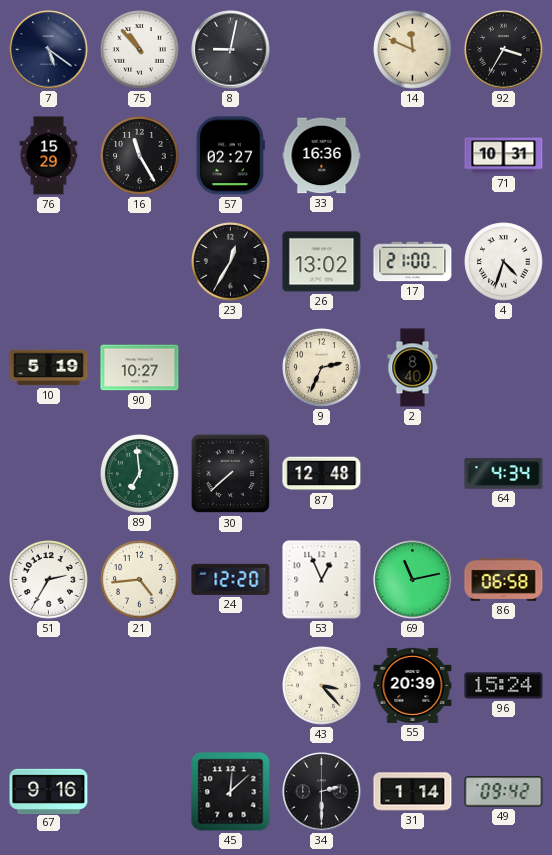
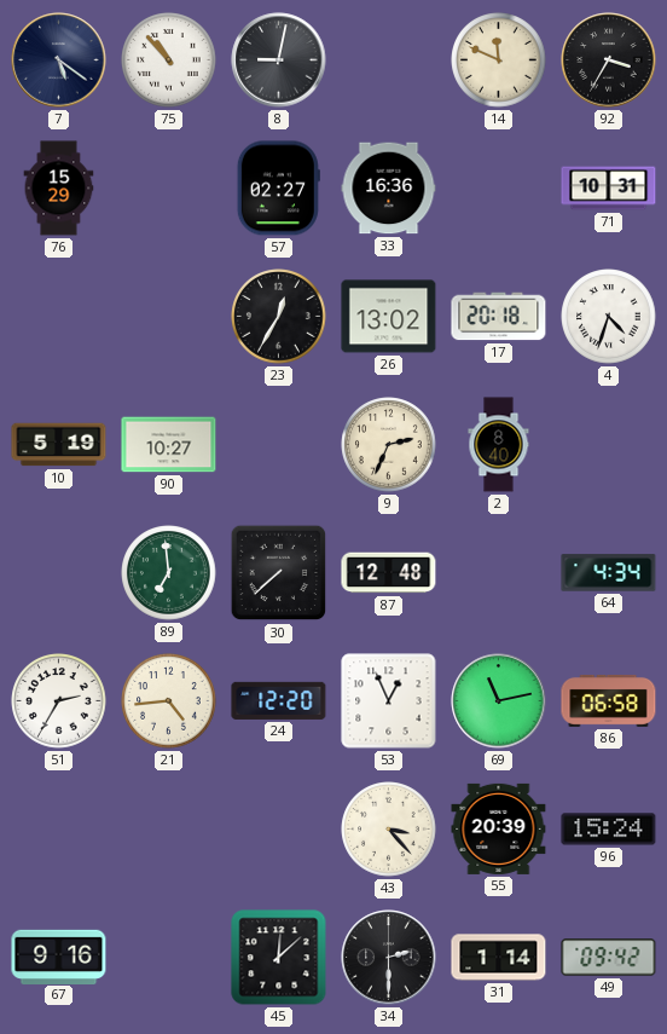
16: 11:25 -> none
17: 21:00 -> 20:18
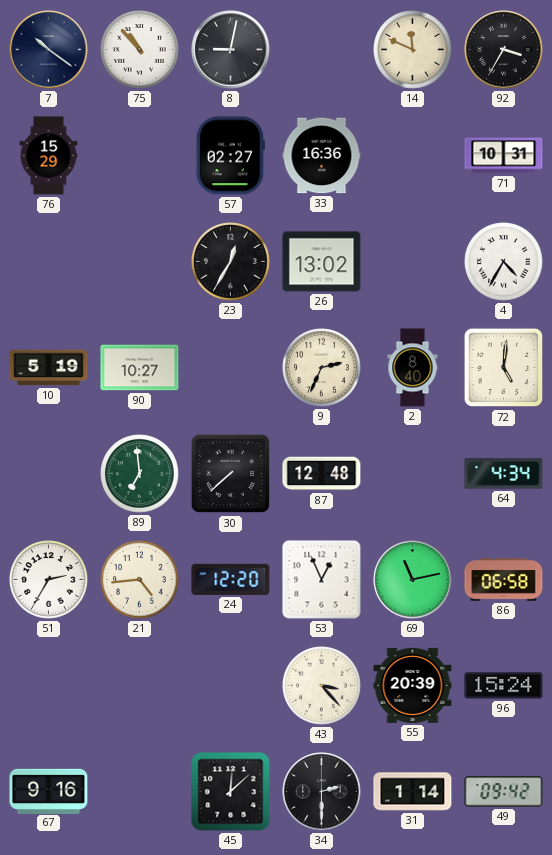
7: 5:21 -> 10:21
17: 20:18 -> none
4: 4:33 -> 4:35
72: none -> 5:01
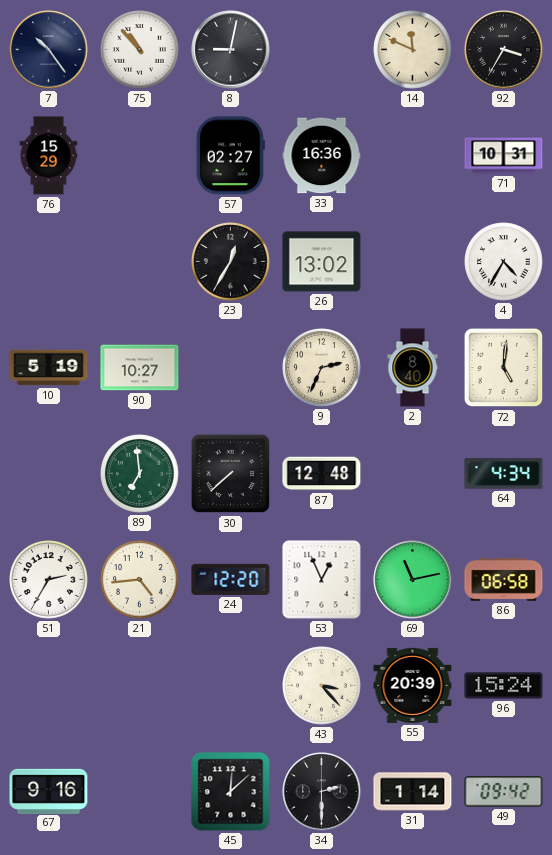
7: 10:21 -> 10:24
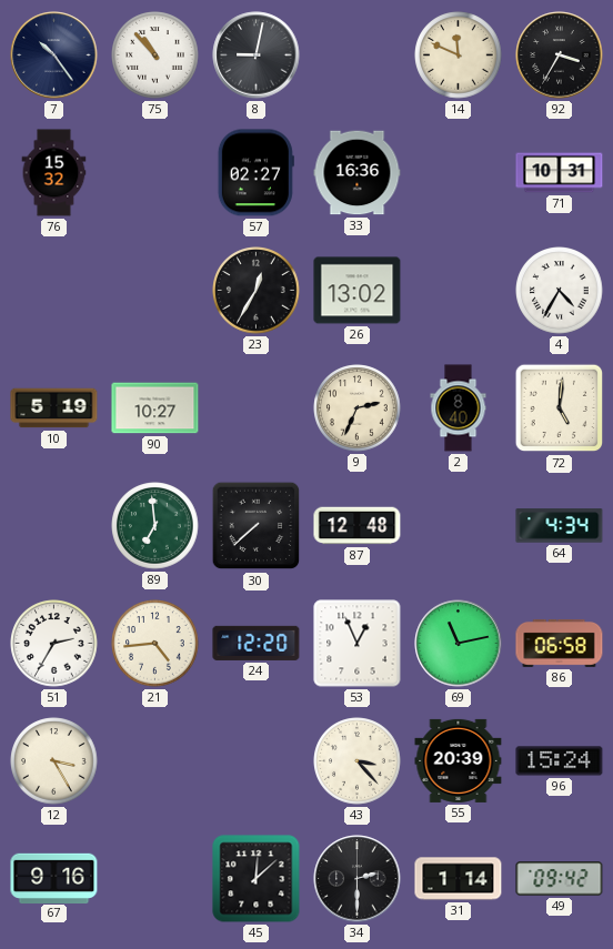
76: 15:29 -> 15:32
12: none -> 3:25
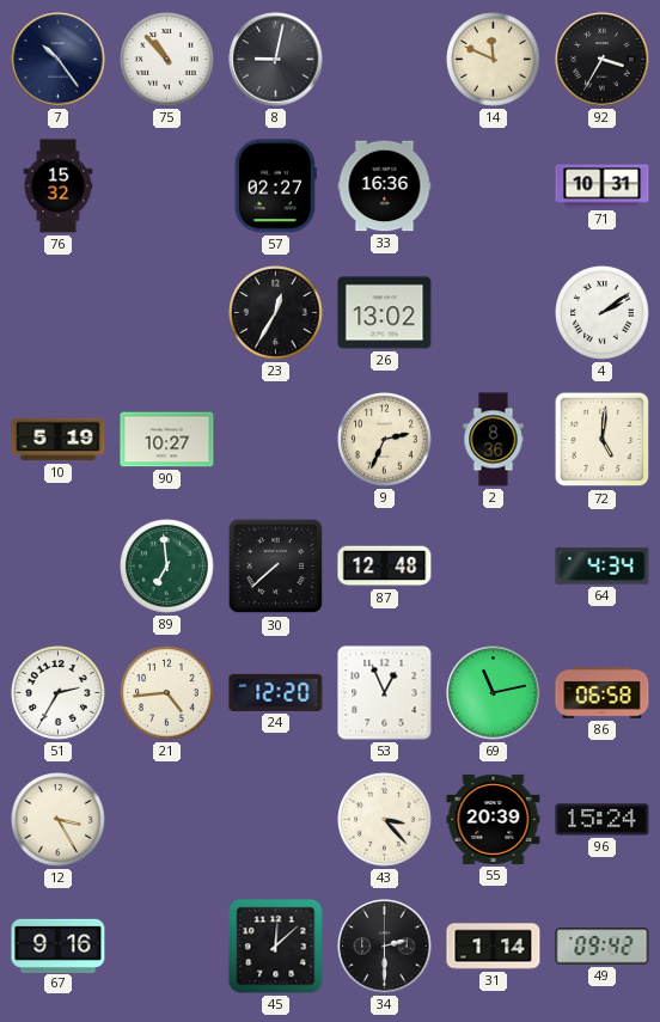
4: 4:35 -> 2:09
2: 8:40 -> 8:36
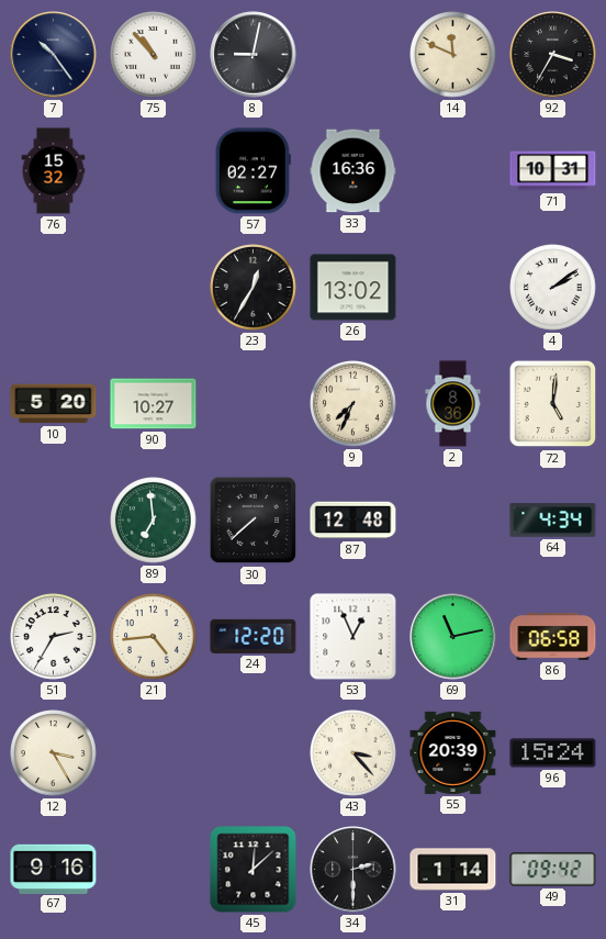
10: 5:19 -> 5:20
9: 2:34 -> 7:34
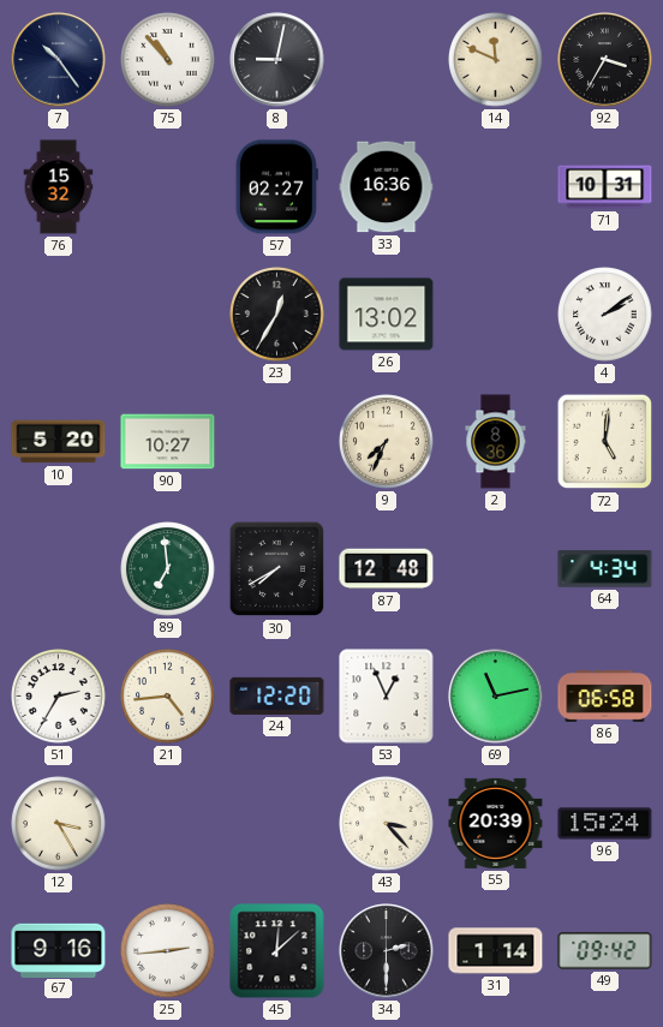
30: 7:38 -> 7:40
25: none -> 2:44
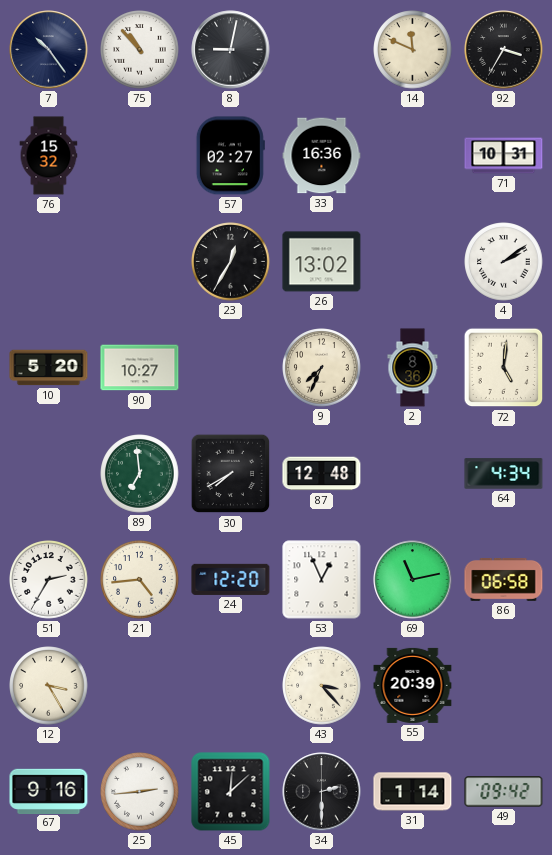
96: 15:24 -> none
